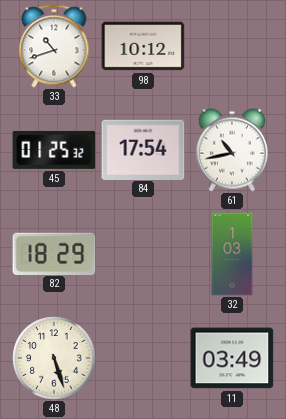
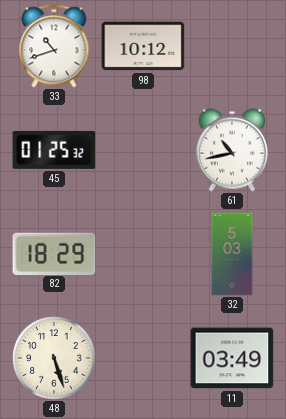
84: 17:54 -> none
32: 1:03 -> 5:03
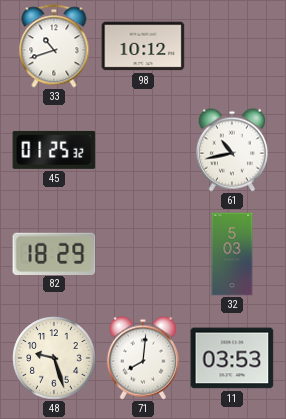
48: 5:27 -> 9:27
71: none -> 8:01
11: 03:49 -> 03:53
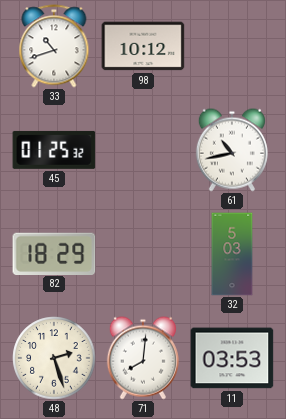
48: 9:27 -> 2:27
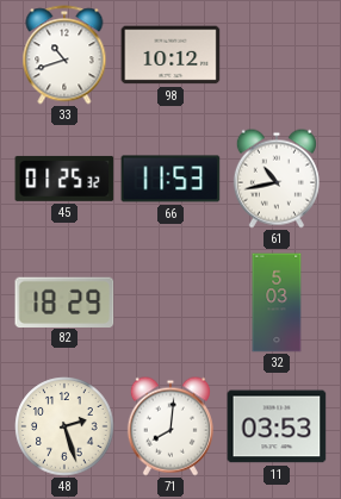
66: none -> 11:53
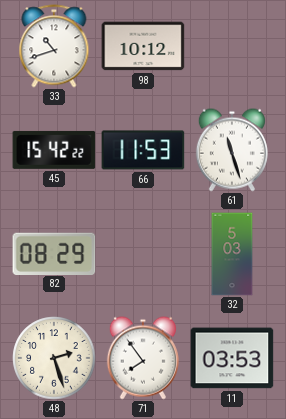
45: 01:25 -> 15:42
61: 10:43 -> 11:27
82: 18:29 -> 08:29
71: 8:01 -> 7:54
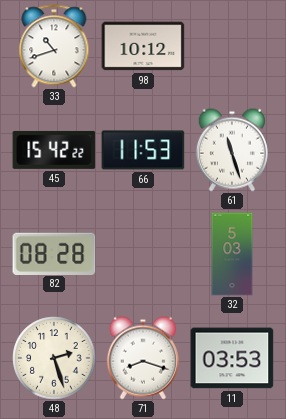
82: 08:29 -> 08:28
71: 7:54 -> 8:18
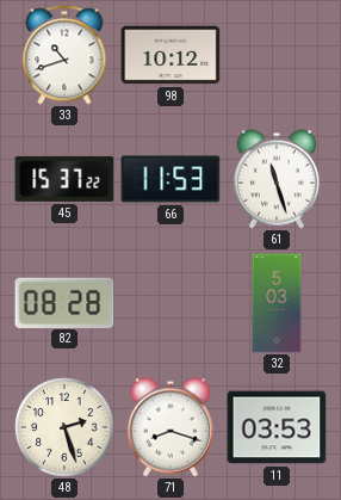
45: 15:42 -> 15:37
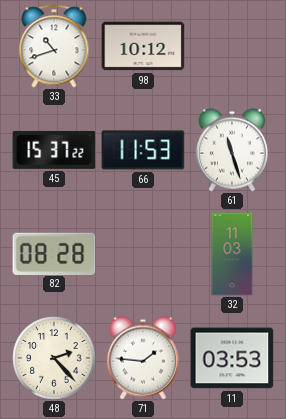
32: 5:03 -> 11:03
48: 2:27 -> 2:23
71: 8:18 -> 1:46
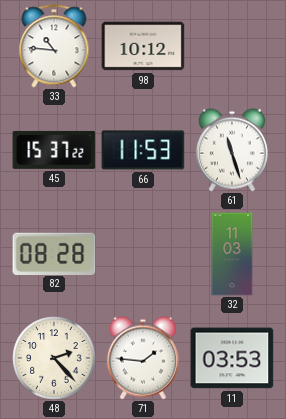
33: 10:42 -> 10:46
